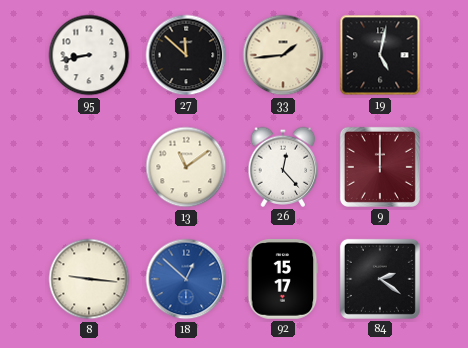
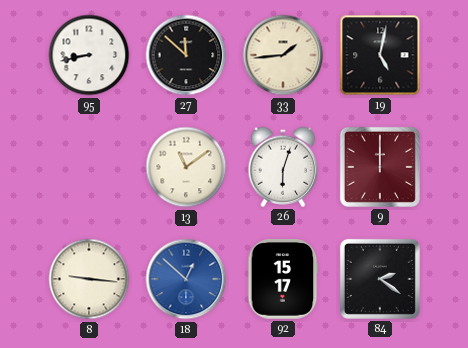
26: 12:23 -> 6:03
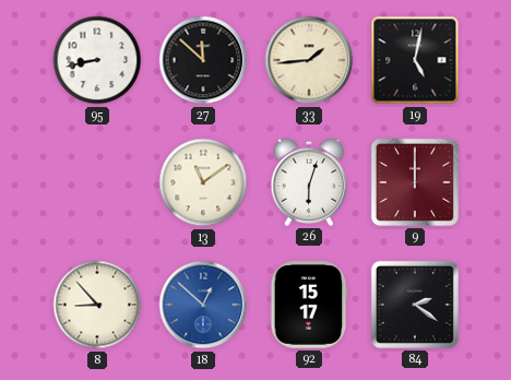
8: 9:16 -> 8:53
